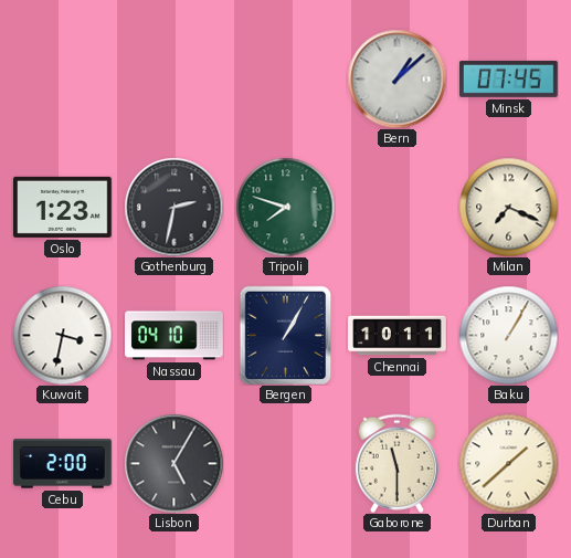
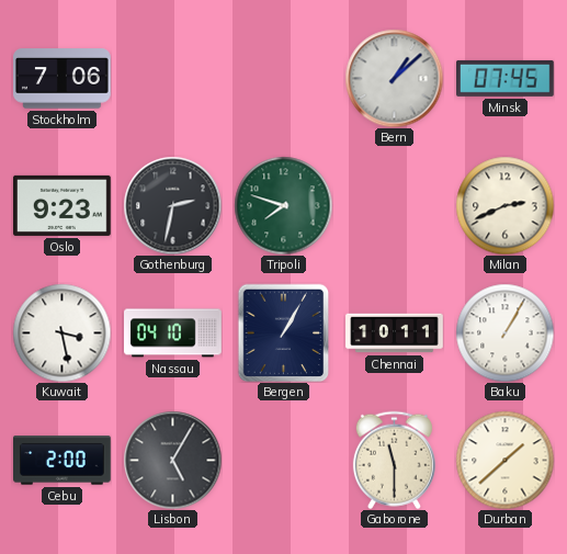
Stockholm: none -> 7:06
Oslo: 1:23 -> 9:23
Milan: 7:19 -> 2:41
Kuwait: 3:32 -> 3:28
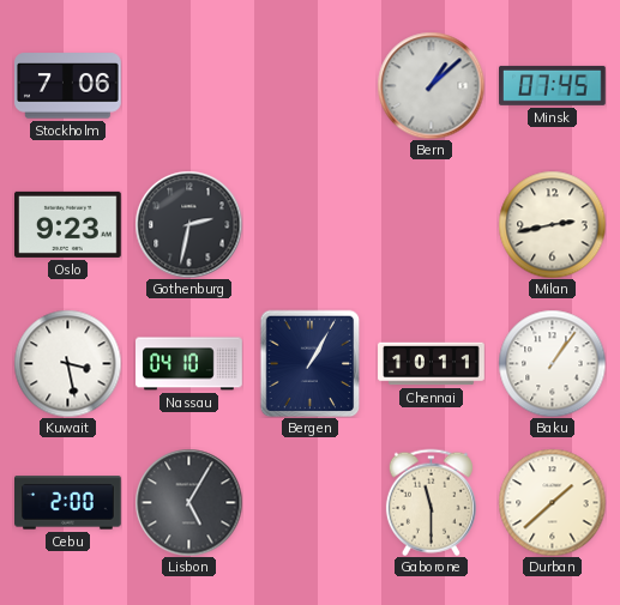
Tripoli: 7:48 -> none
Milan: 2:41 -> 2:43
Baku: 1:05 -> 1:06
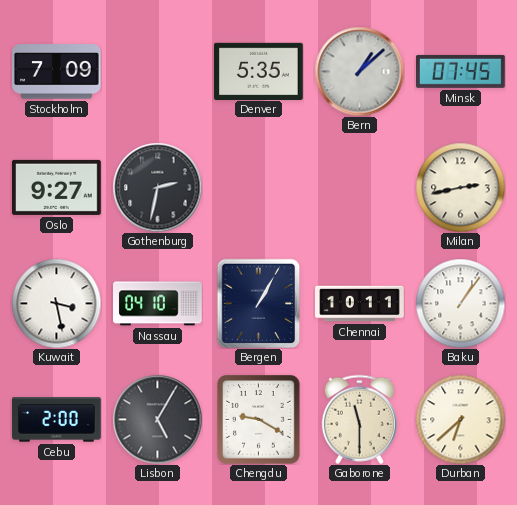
Stockholm: 7:06 -> 7:09
Denver: none -> 5:35
Oslo: 9:23 -> 9:27
Chengdu: none -> 9:20
Durban: 1:38 -> 6:38
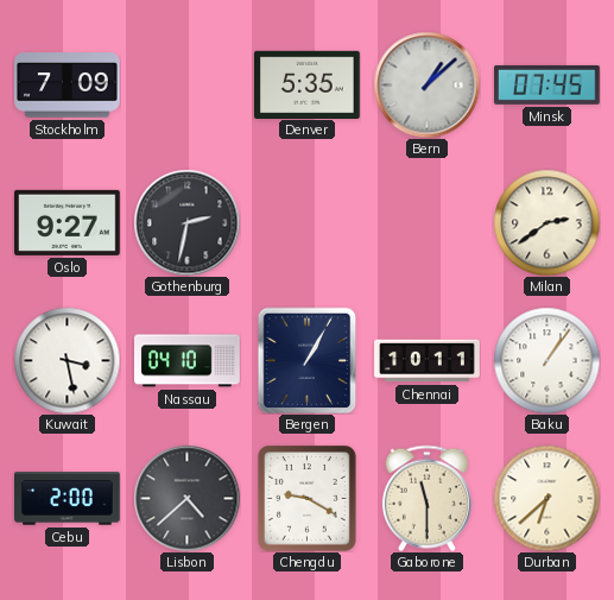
Milan: 2:43 -> 2:39
Lisbon: 5:05 -> 4:38
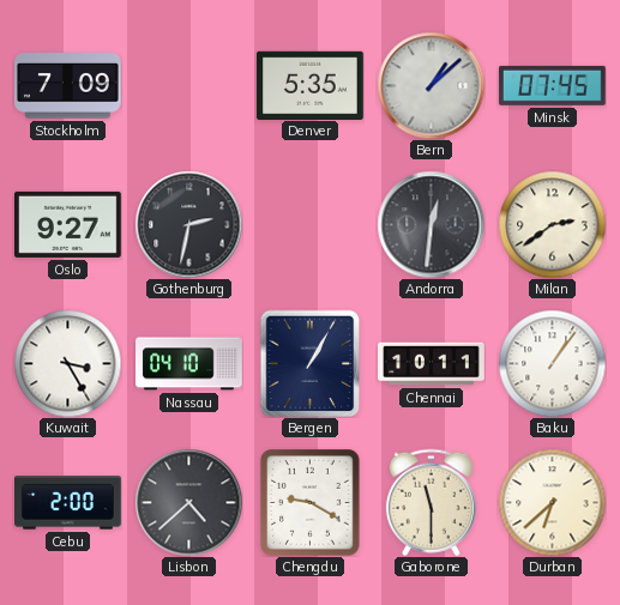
Andorra: none -> 12:31
Kuwait: 3:28 -> 3:25
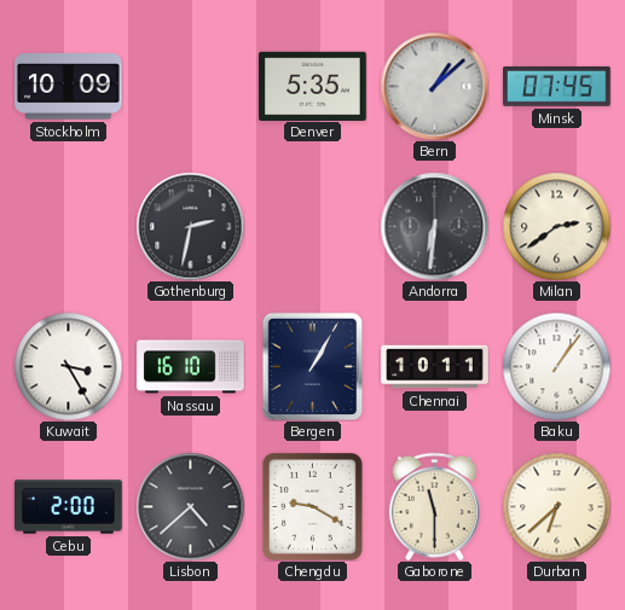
Stockholm: 7:09 -> 10:09
Oslo: 9:27 -> none
Andorra: 12:31 -> 6:31
Nassau: 04:10 -> 16:10
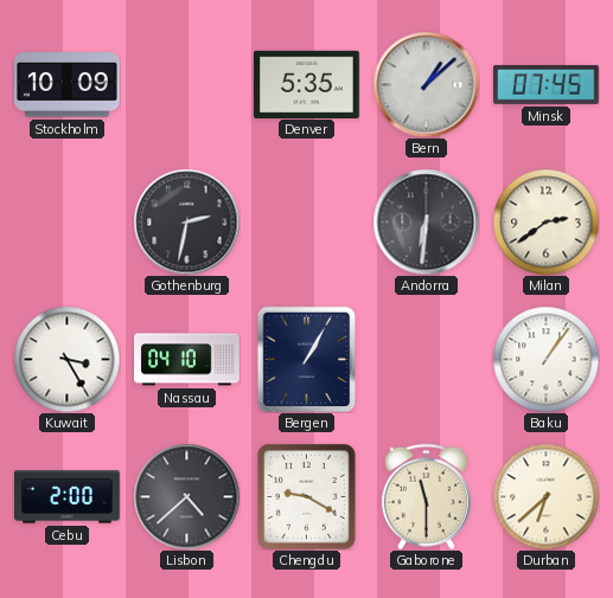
Nassau: 16:10 -> 04:10
Chennai: 10:11 -> none
